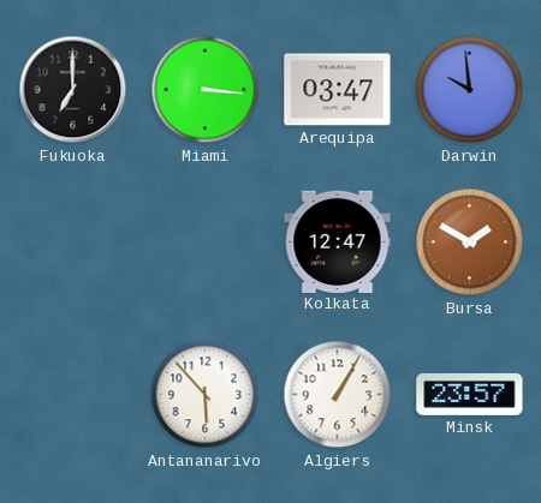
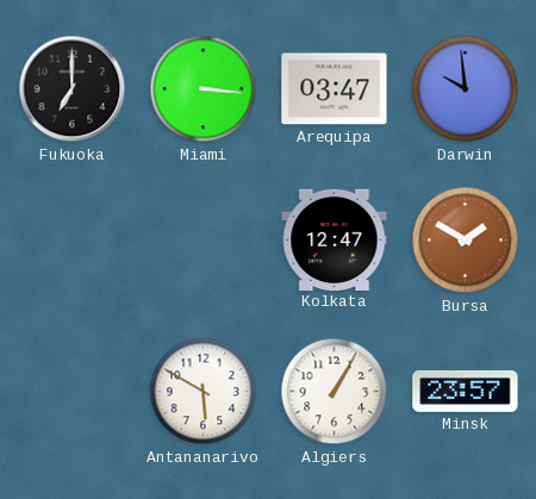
Antananarivo: 5:53 -> 5:50
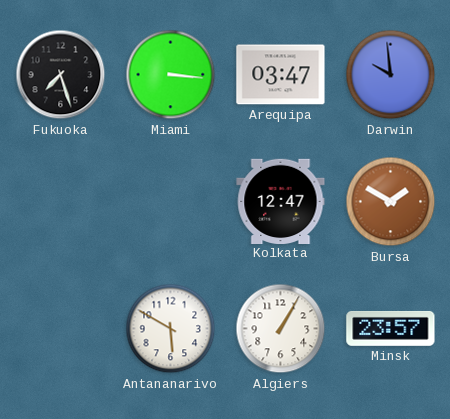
Fukuoka: 7:00 -> 7:27
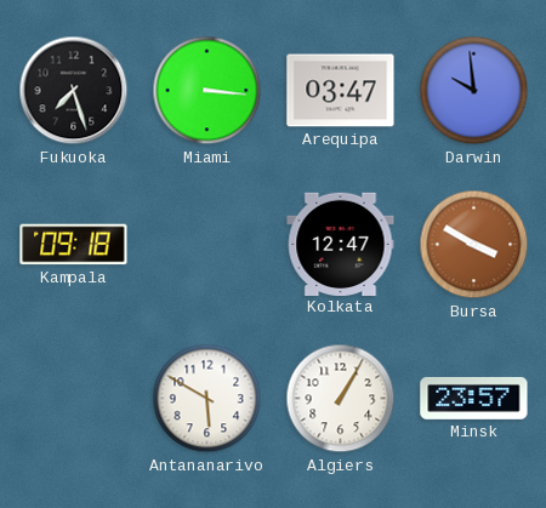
Kampala: none -> 09:18
Bursa: 1:50 -> 3:50
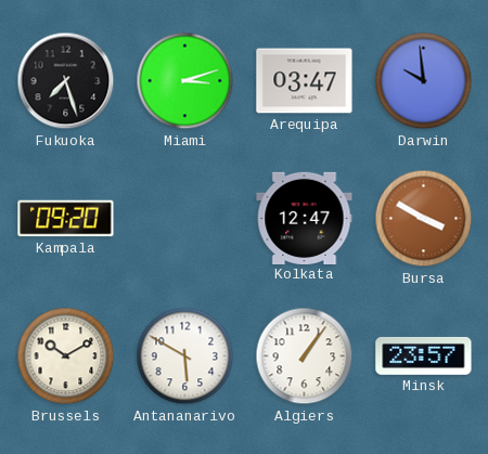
Miami: 3:16 -> 3:12
Kampala: 09:18 -> 09:20
Brussels: none -> 10:10
Algiers: 1:05 -> 1:06
